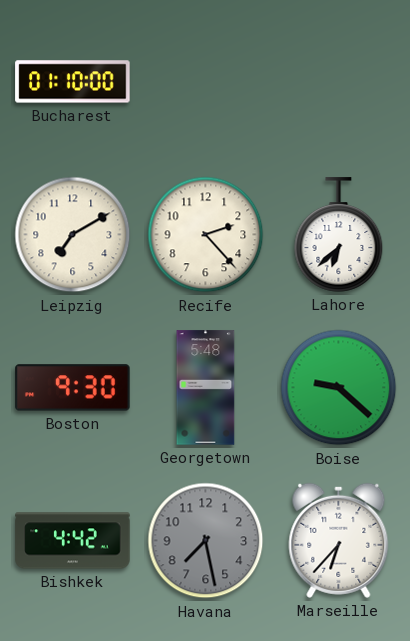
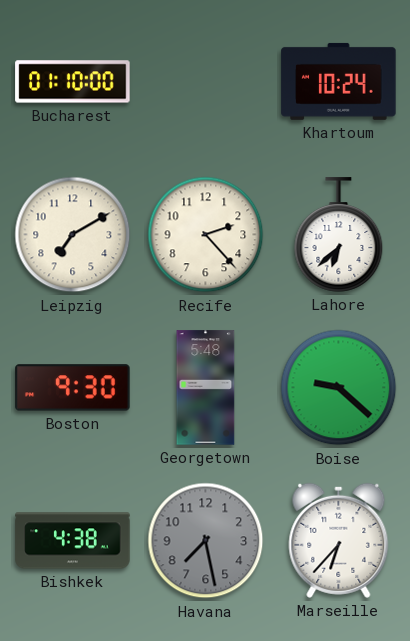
Khartoum: none -> 10:24
Bishkek: 4:42 -> 4:38
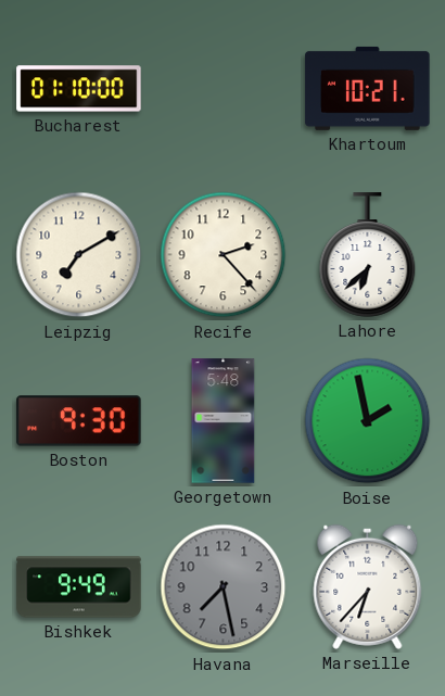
Khartoum: 10:24 -> 10:21
Boise: 9:22 -> 1:58
Bishkek: 4:38 -> 9:49
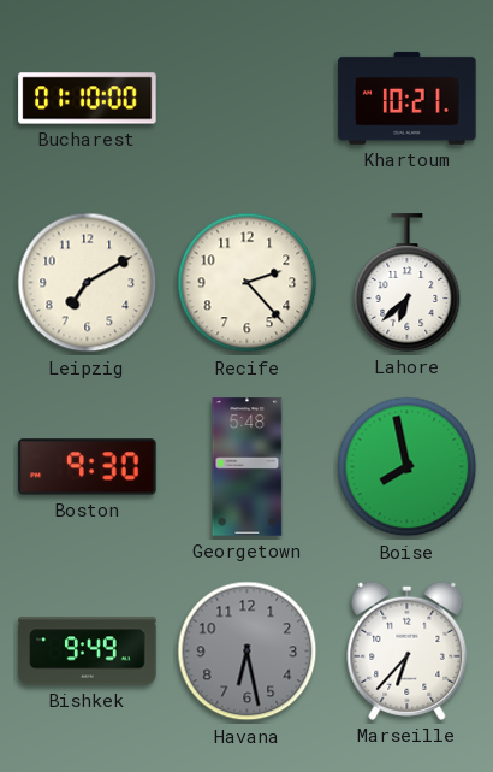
Boise: 1:58 -> 7:58
Havana: 7:28 -> 6:28
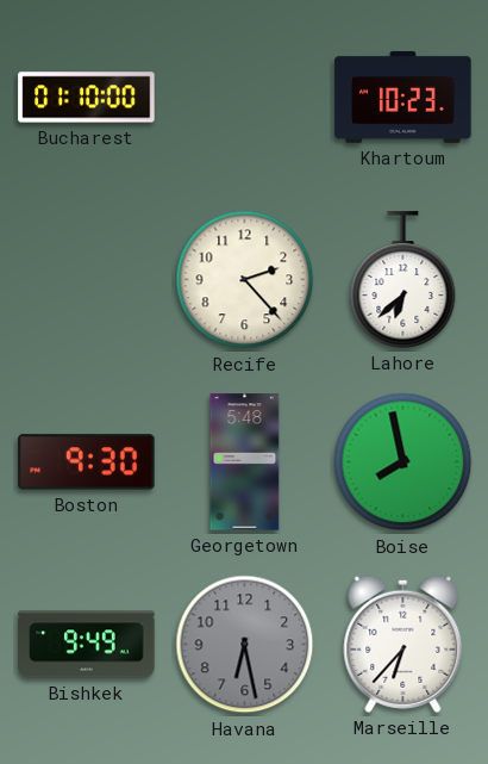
Khartoum: 10:21 -> 10:23
Leipzig: 7:10 -> none
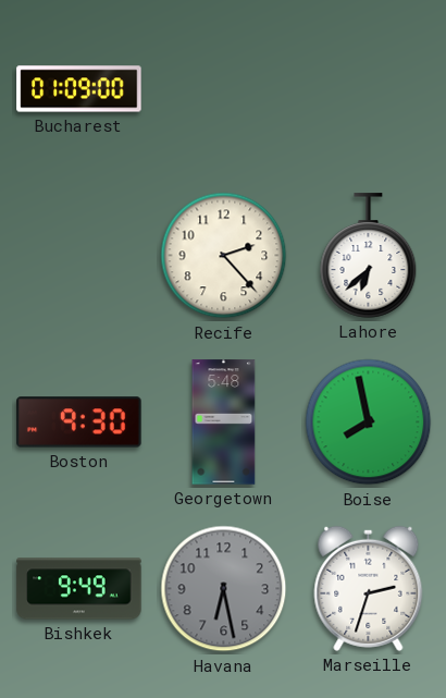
Bucharest: 01:10 -> 01:09
Khartoum: 10:23 -> none
Marseille: 6:37 -> 2:33
